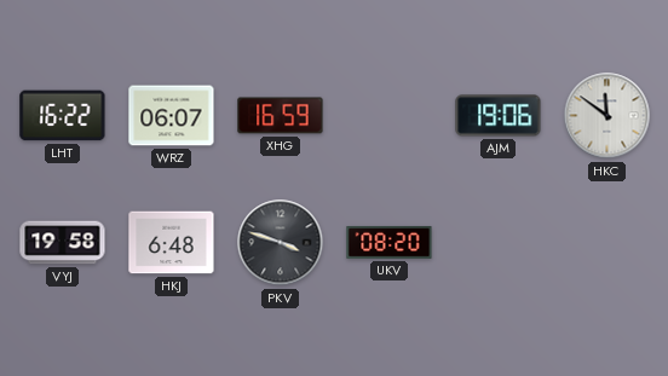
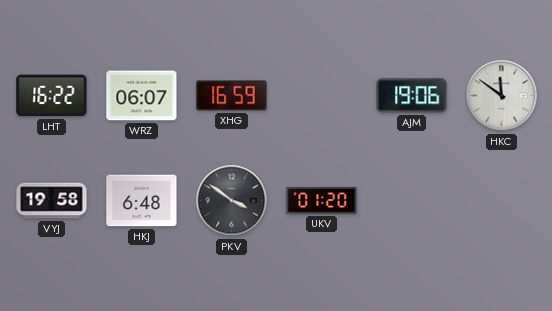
PKV: 3:48 -> 3:51
UKV: 08:20 -> 01:20
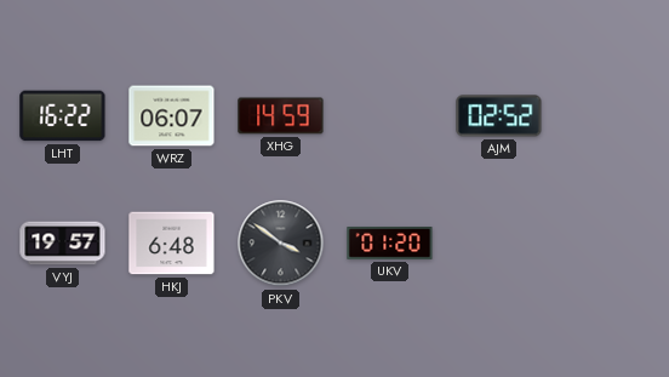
XHG: 16:59 -> 14:59
AJM: 19:06 -> 02:52
HKC: 11:51 -> none
VYJ: 19:58 -> 19:57
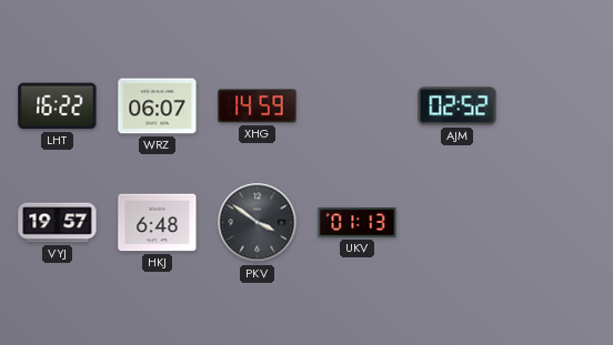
UKV: 01:20 -> 01:13
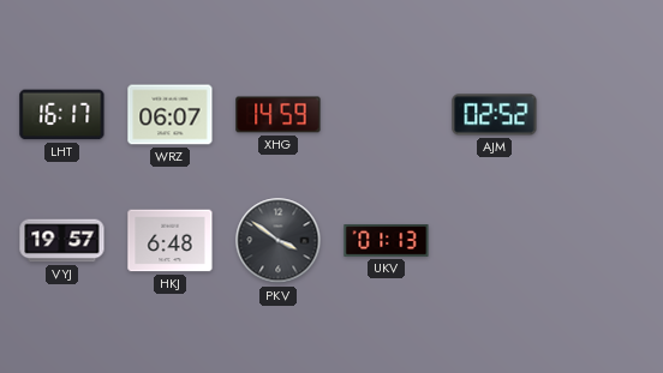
LHT: 16:22 -> 16:17
